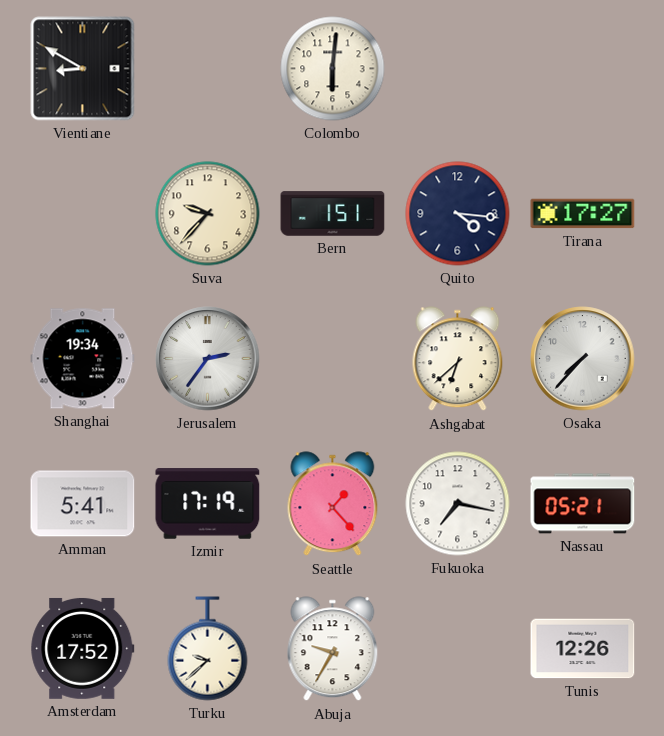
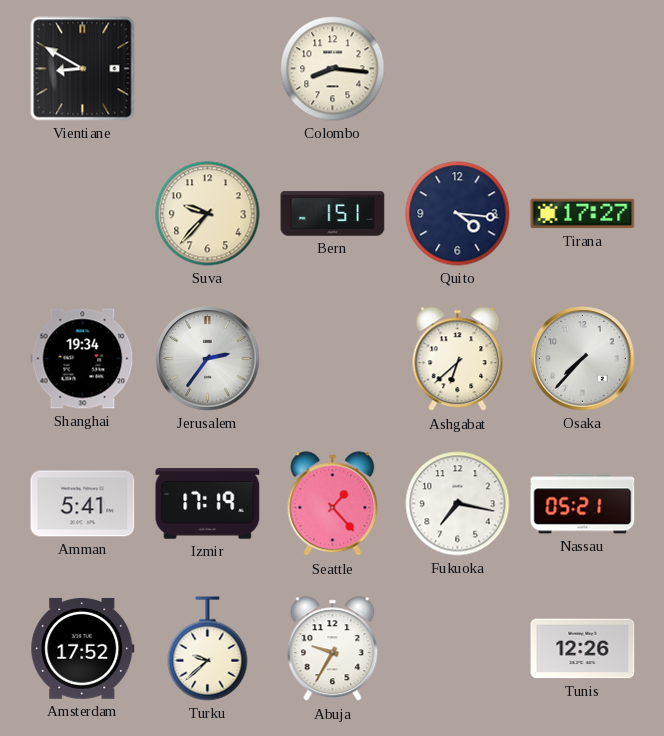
Colombo: 6:01 -> 8:16
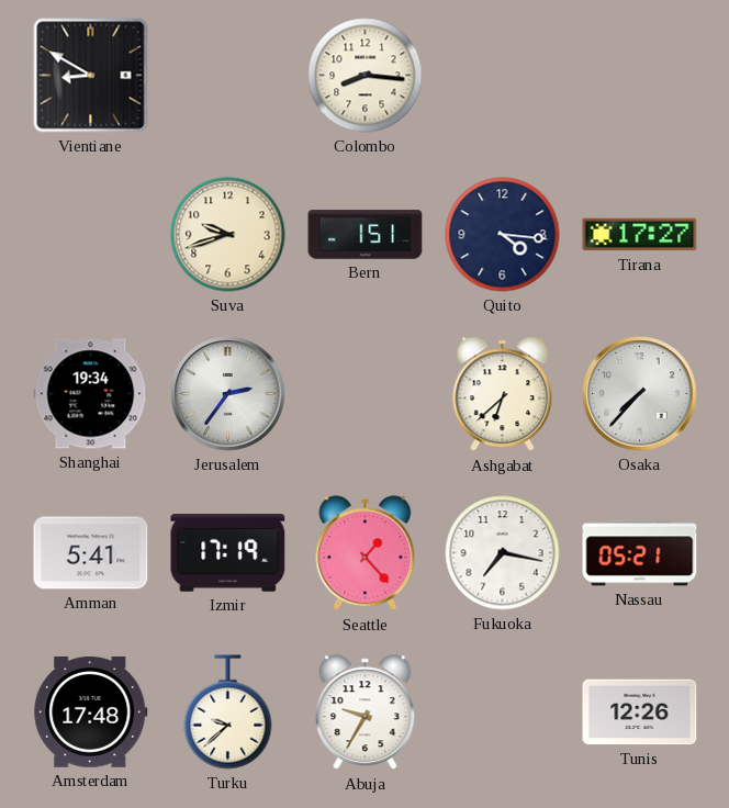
Suva: 9:37 -> 9:42
Amsterdam: 17:52 -> 17:48
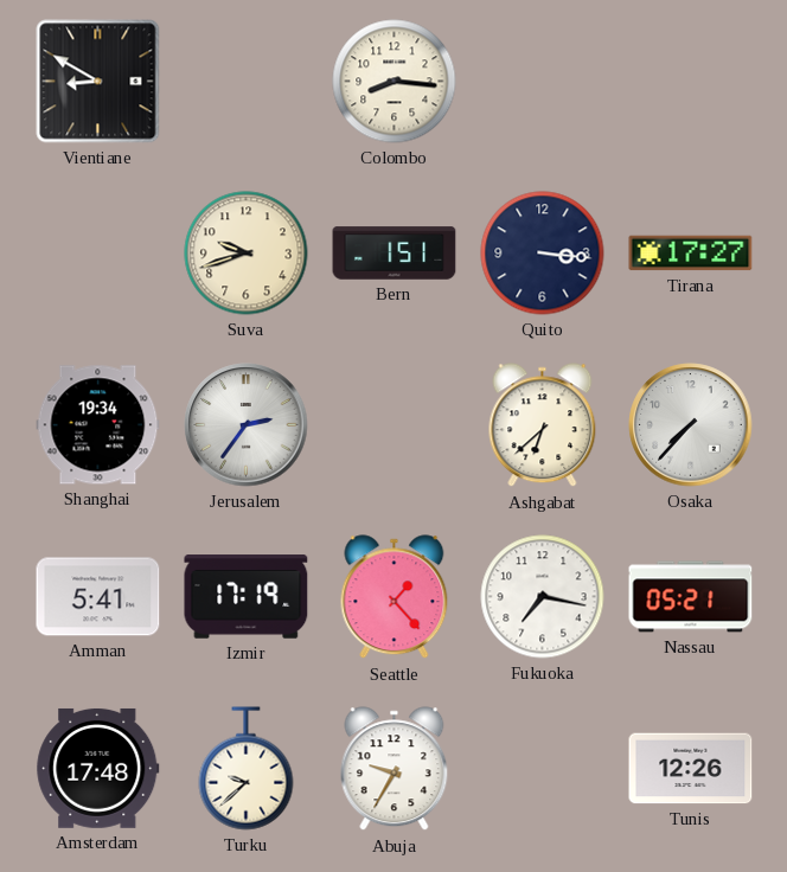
Quito: 4:16 -> 3:16
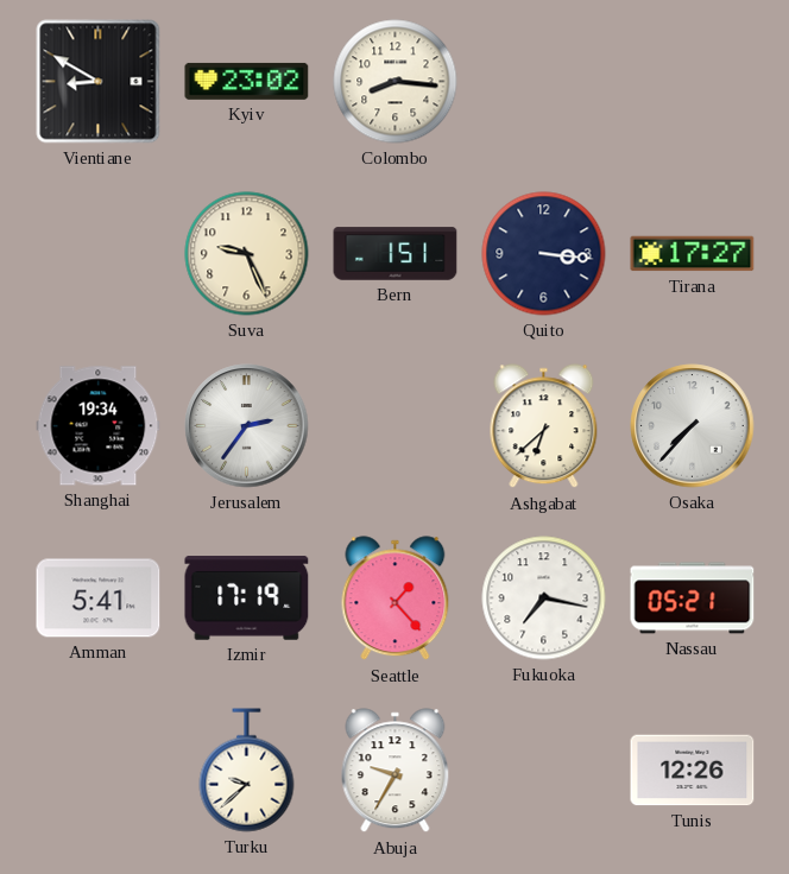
Kyiv: none -> 23:02
Suva: 9:42 -> 9:26
Amsterdam: 17:48 -> none
